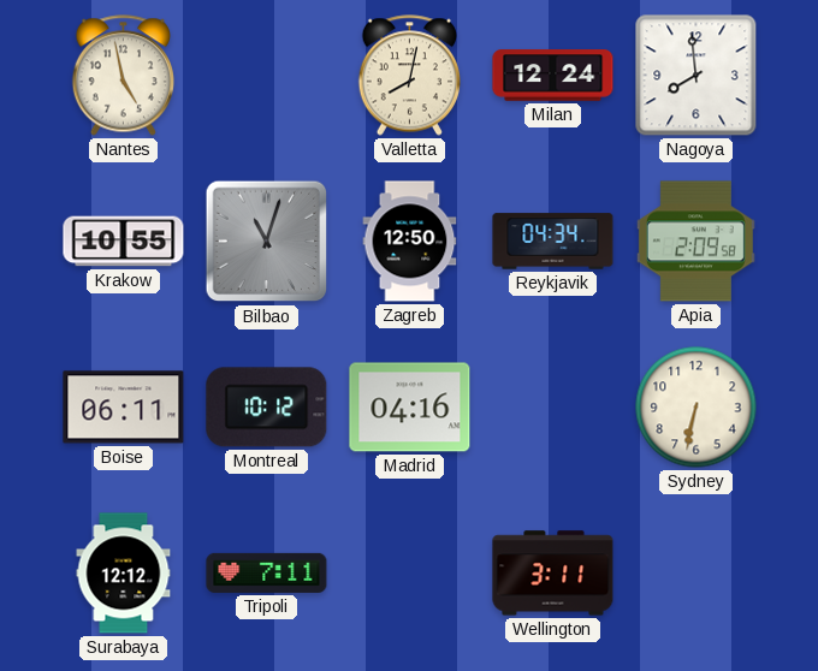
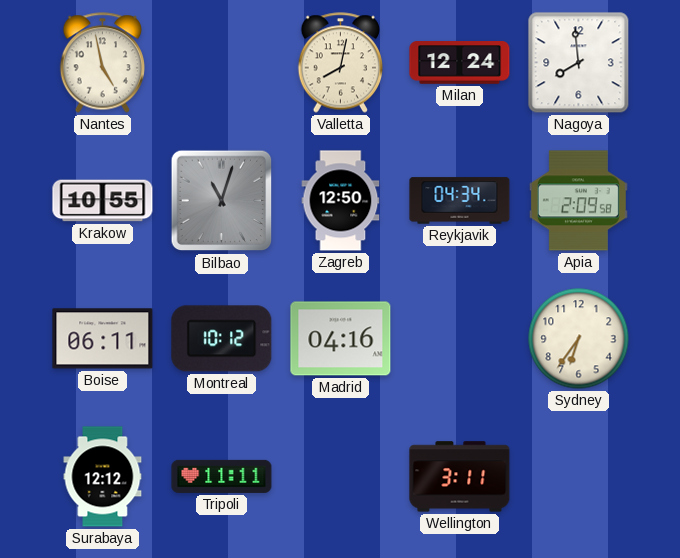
Sydney: 6:32 -> 6:36
Tripoli: 7:11 -> 11:11
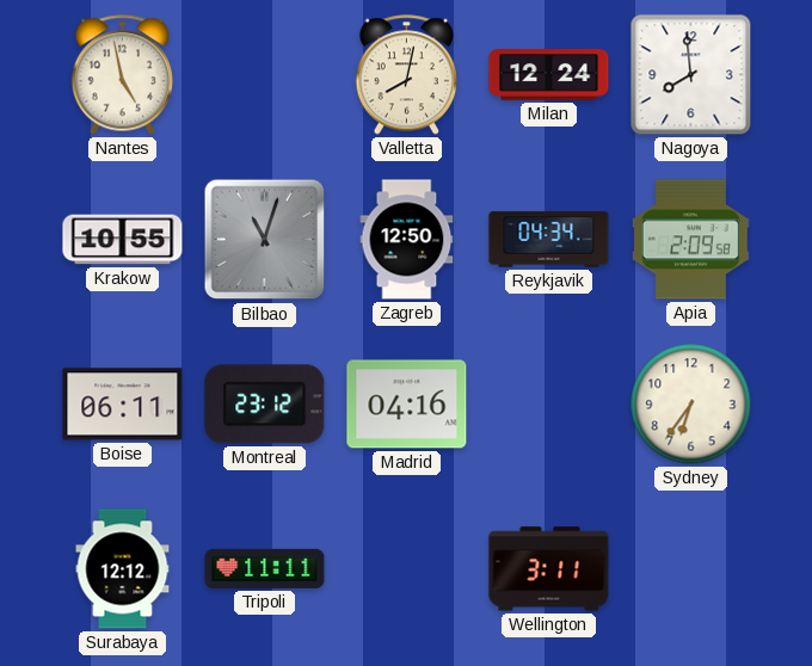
Montreal: 10:12 -> 23:12
